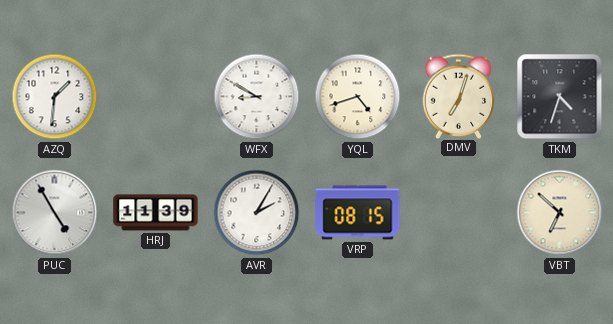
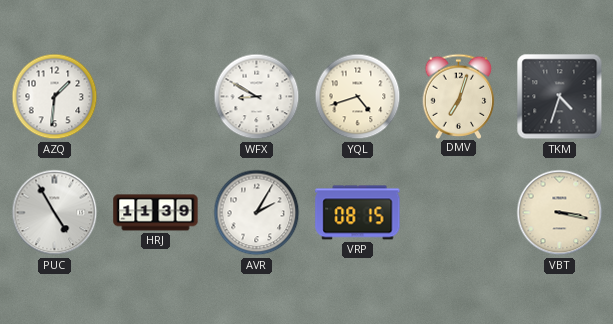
VBT: 6:52 -> 3:17
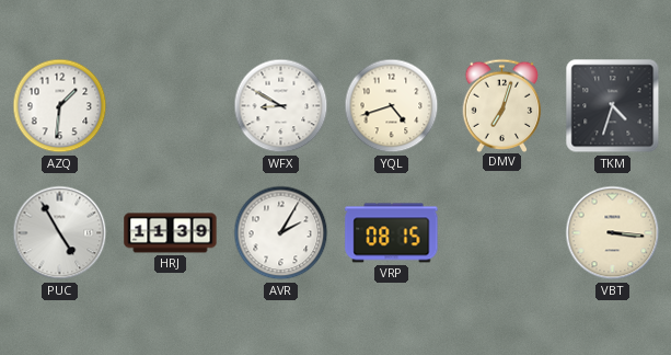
VBT: 3:17 -> 3:16
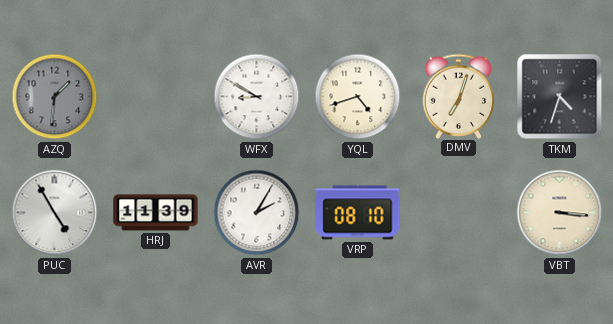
AZQ dial: white -> grey
VRP: 08:15 -> 08:10
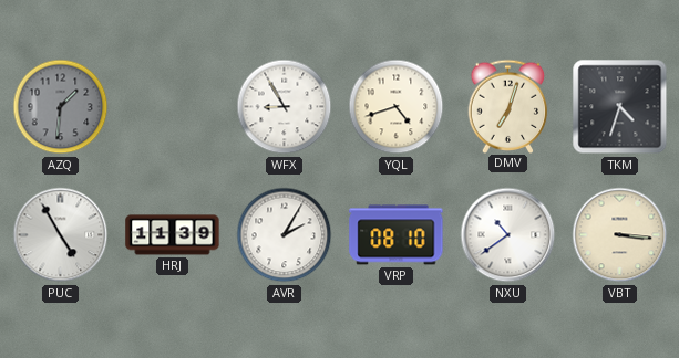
WFX: 8:50 -> 8:55
NXU: none -> 10:39
